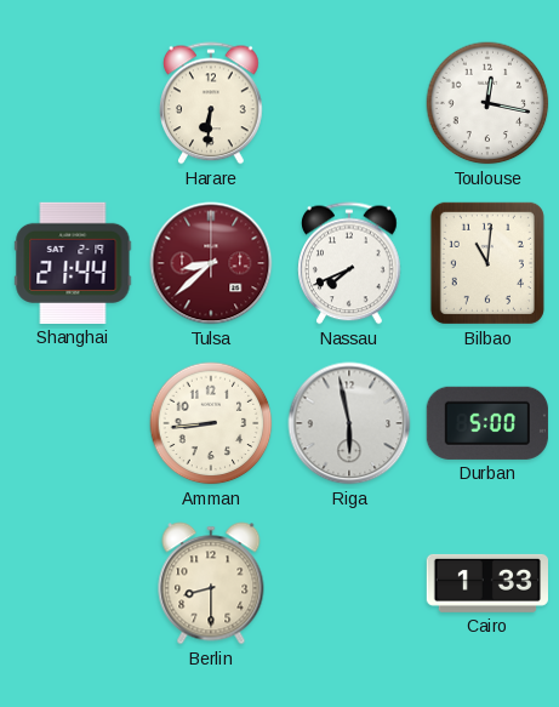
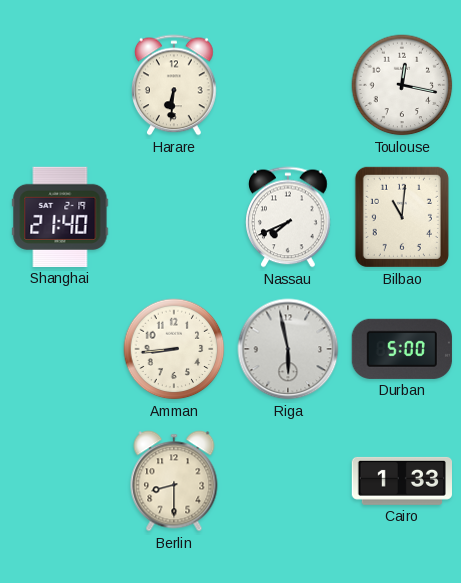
Shanghai: 21:44 -> 21:40
Tulsa: 8:38 -> none
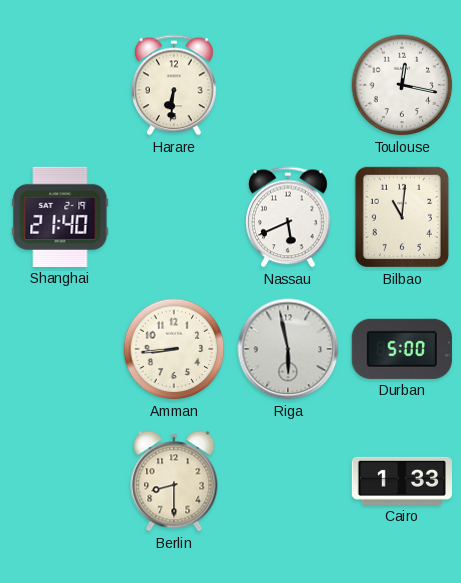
Nassau: 7:41 -> 5:41
